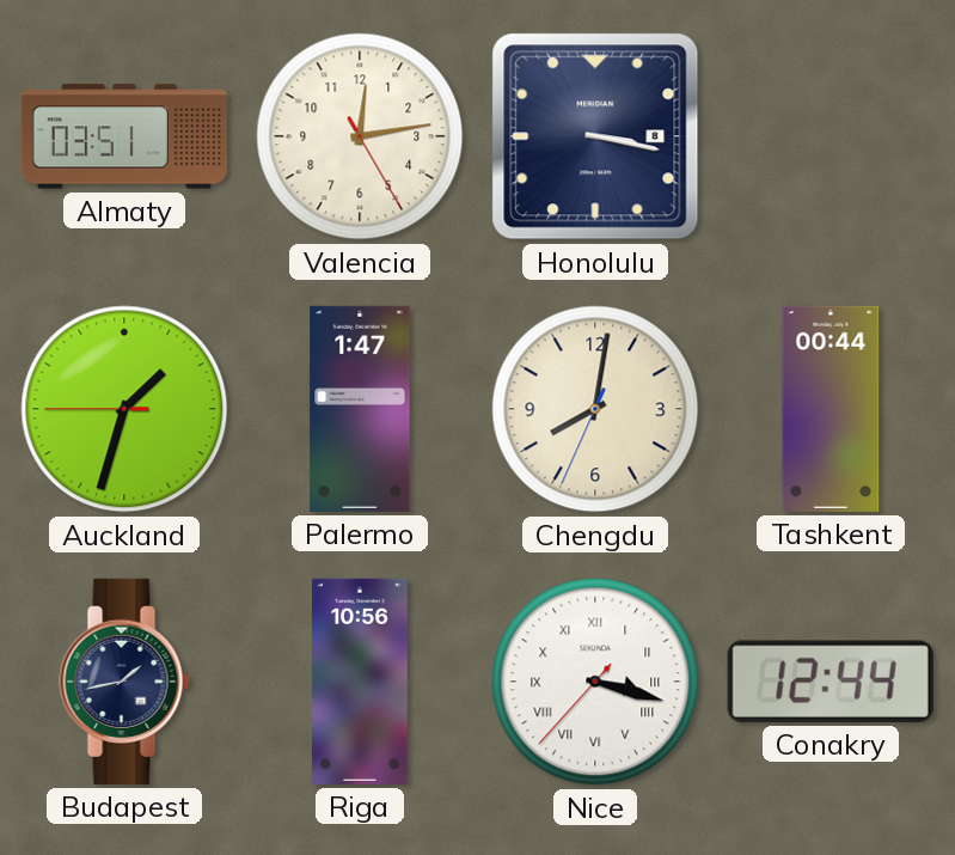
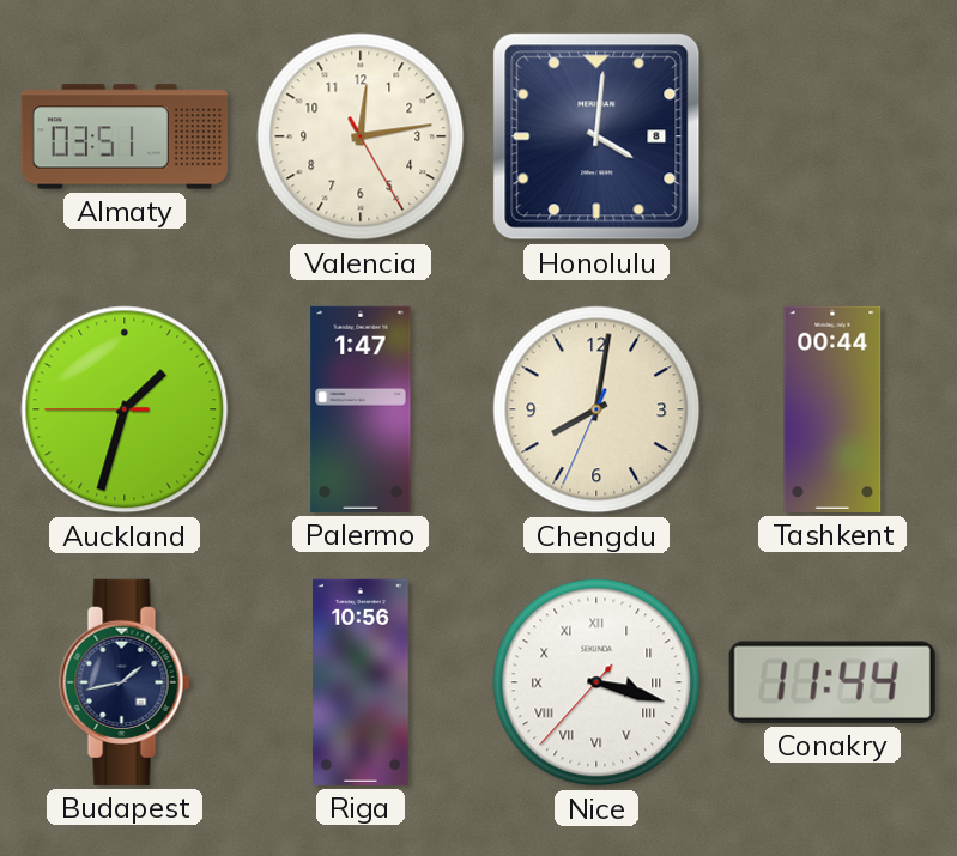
Honolulu: 3:17 -> 4:01
Conakry: 12:44 -> 11:44
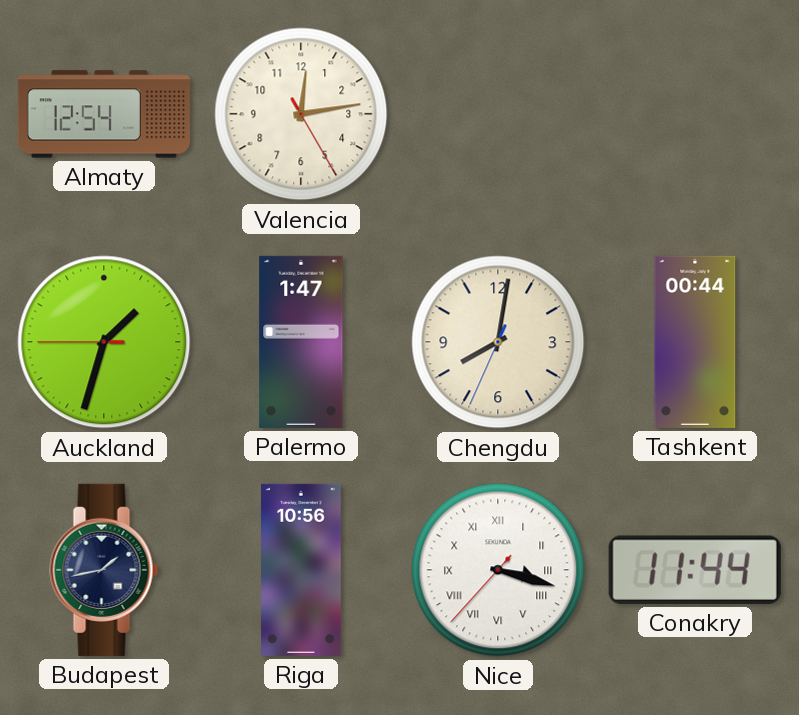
Almaty: 03:51 -> 12:54
Honolulu: 4:01 -> none
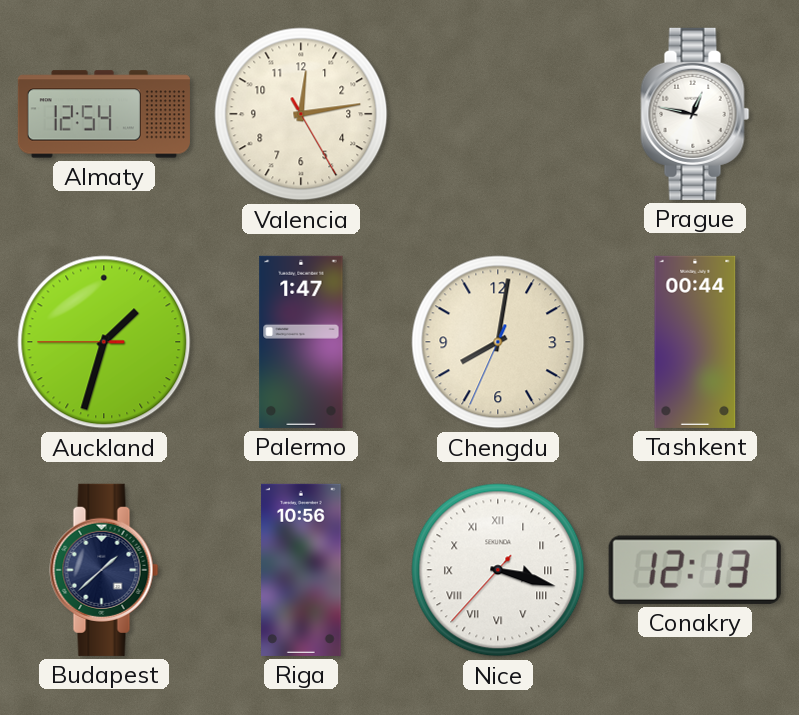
Prague: none -> 12:47
Budapest: 1:43 -> 1:38
Conakry: 11:44 -> 12:13
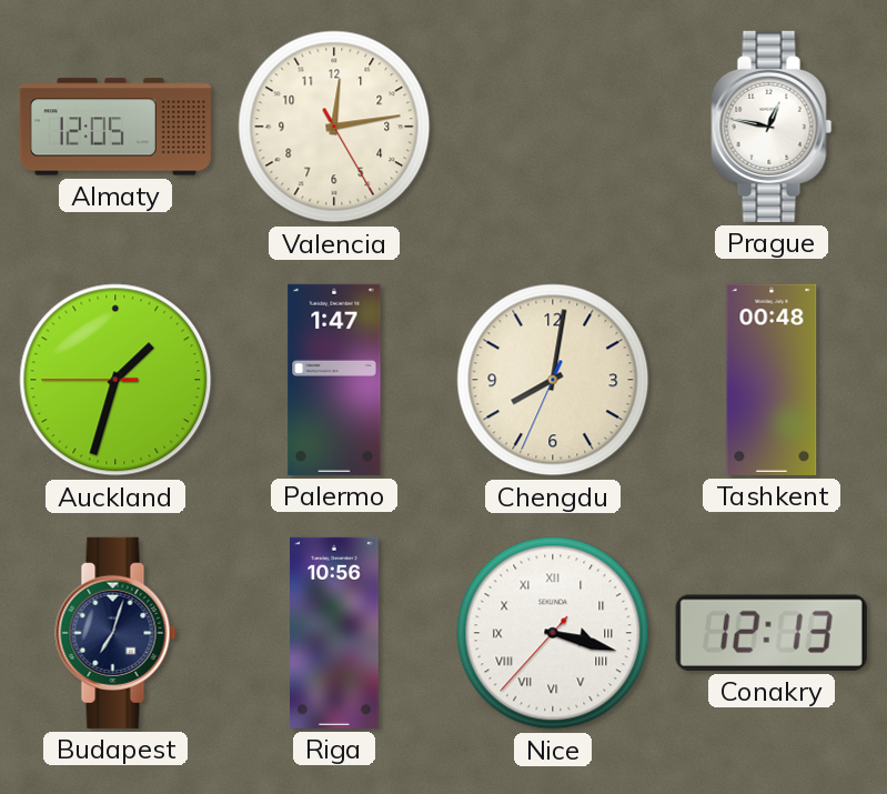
Almaty: 12:54 -> 12:05
Tashkent: 00:44 -> 00:48
Budapest: 1:38 -> 7:03
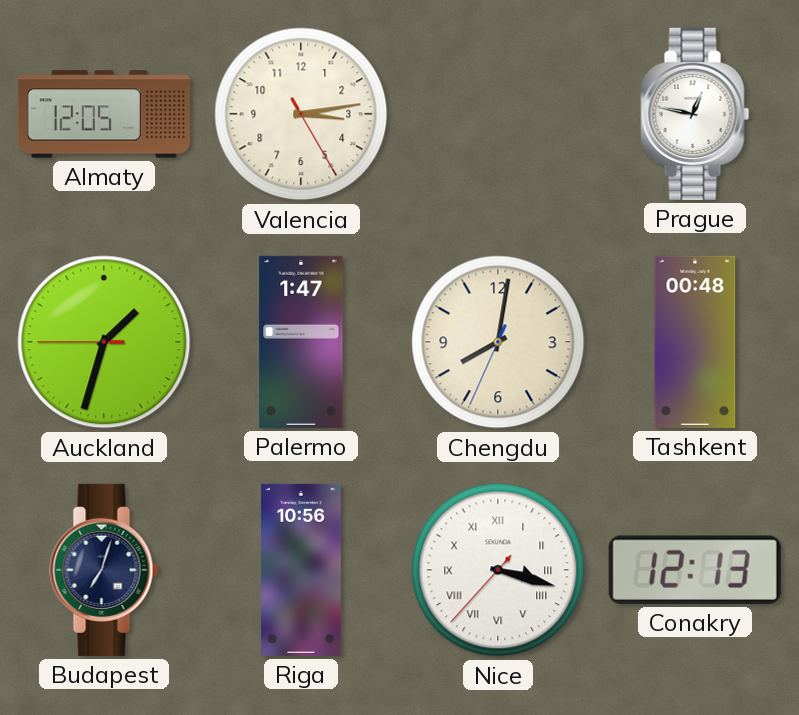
Valencia: 12:13 -> 3:13
